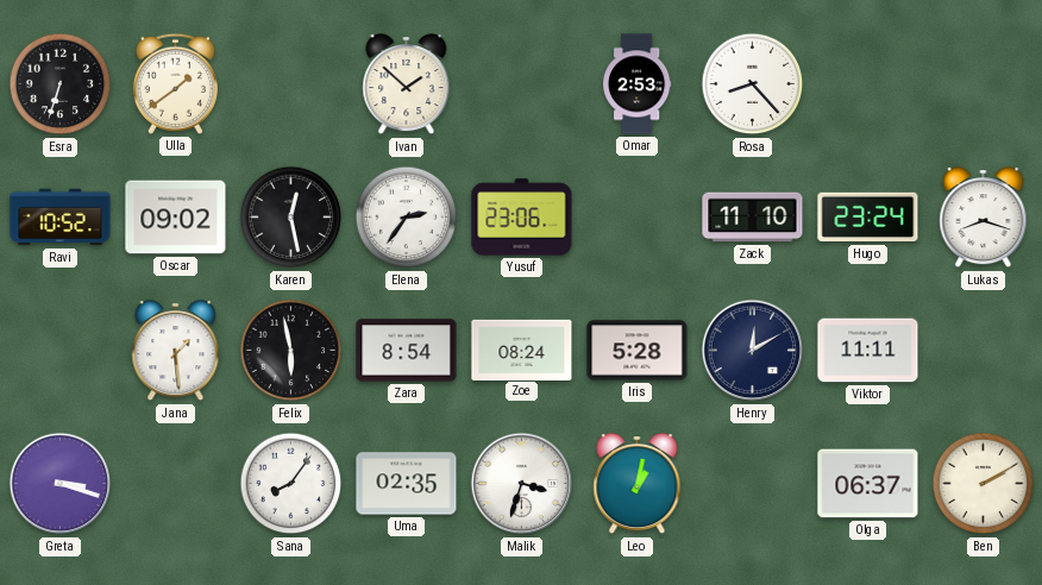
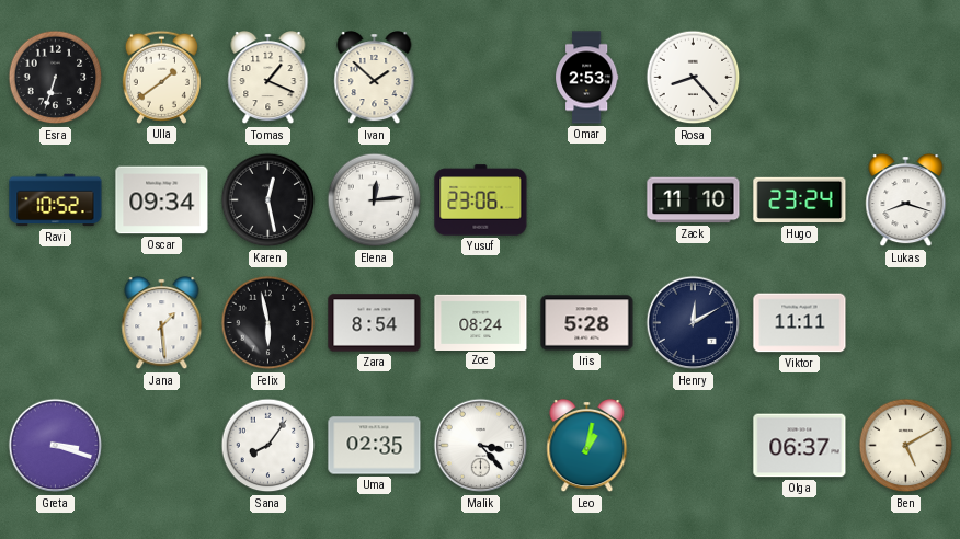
Tomas: none -> 1:19
Oscar: 09:02 -> 09:34
Elena: 2:36 -> 12:14
Malik: 3:33 -> 3:23
Ben: 2:10 -> 5:10
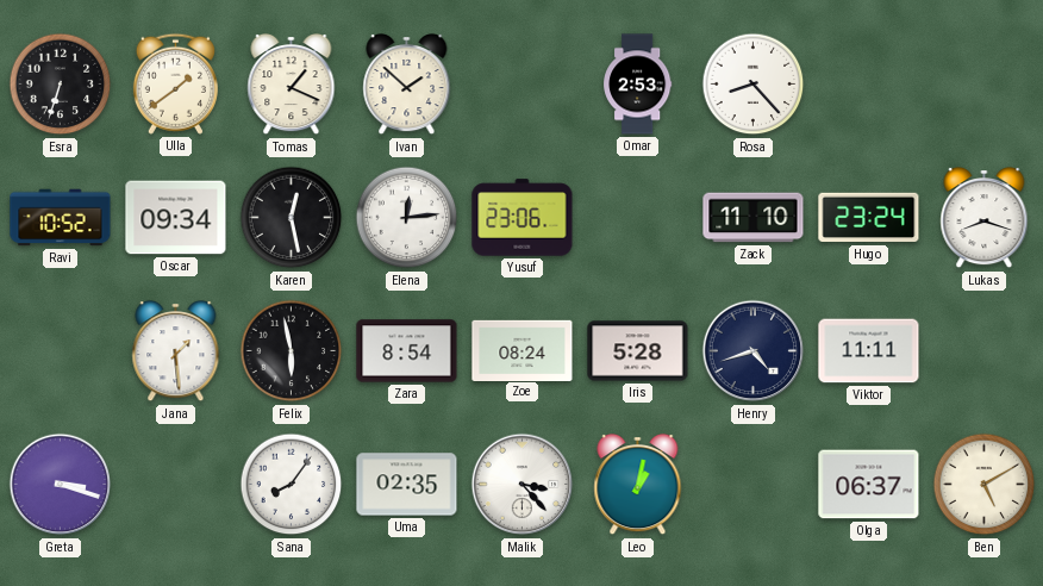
Henry: 12:10 -> 4:42
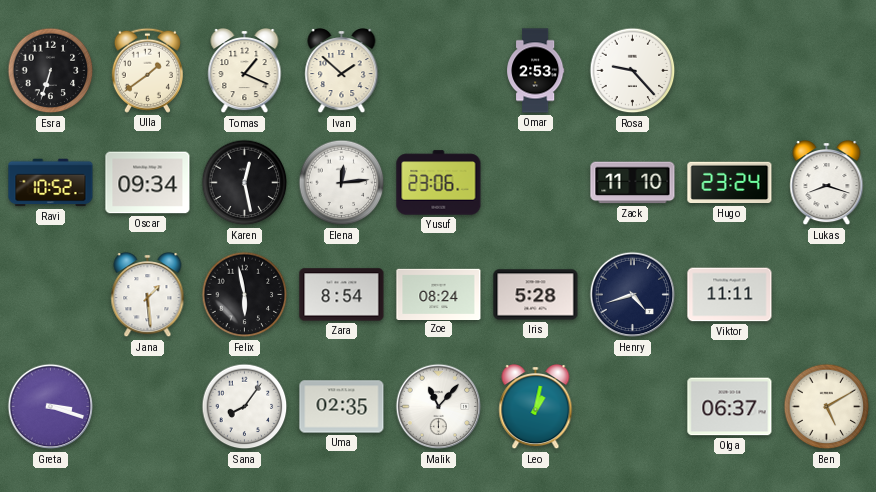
Rosa: 8:23 -> 9:23
Malik: 3:23 -> 11:07
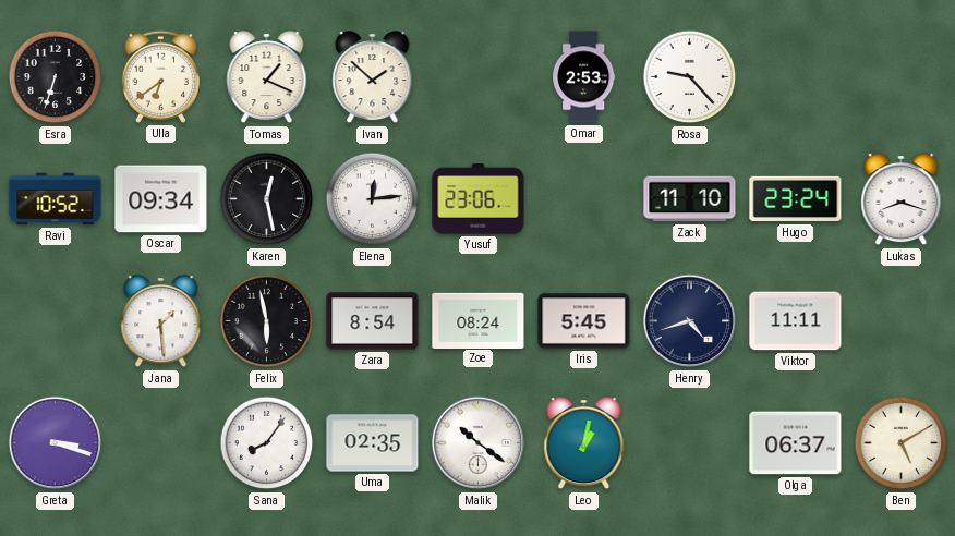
Ulla: 1:39 -> 6:39
Iris: 5:28 -> 5:45
Malik: 11:07 -> 10:21
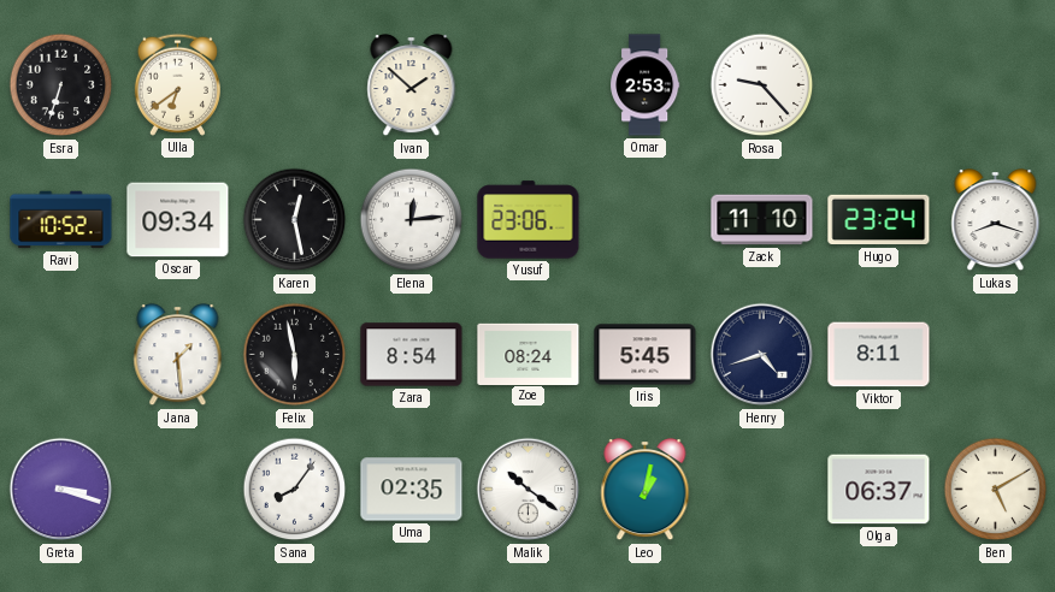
Tomas: 1:19 -> none
Viktor: 11:11 -> 8:11
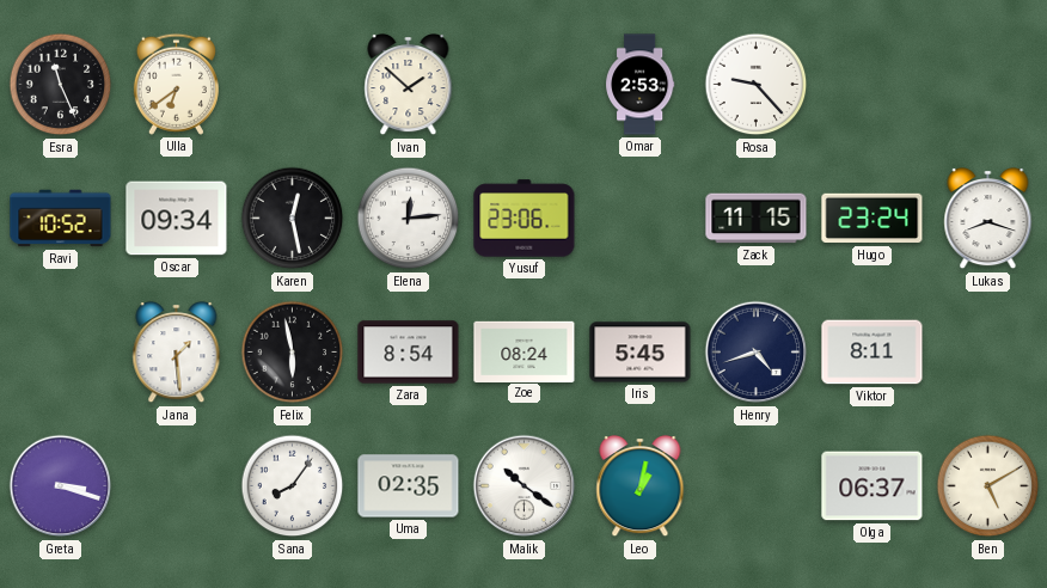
Esra: 6:33 -> 11:26
Zack: 11:10 -> 11:15
